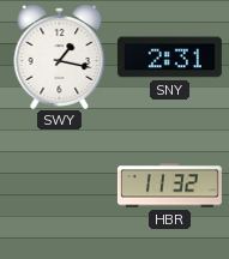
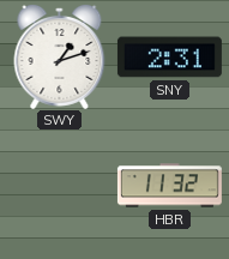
SWY: 1:17 -> 1:12
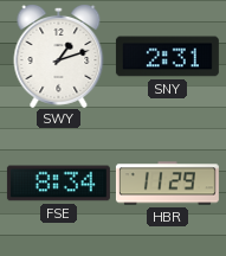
FSE: none -> 8:34
HBR: 11:32 -> 11:29
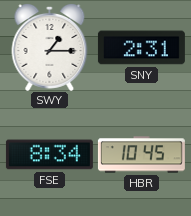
SWY: 1:12 -> 1:15
HBR: 11:29 -> 10:45
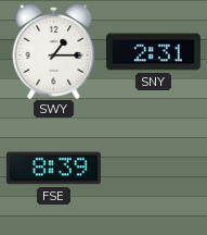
FSE: 8:34 -> 8:39
HBR: 10:45 -> none
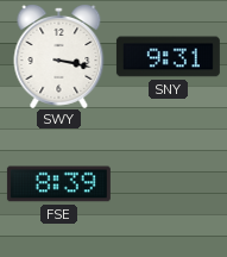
SWY: 1:15 -> 3:17
SNY: 2:31 -> 9:31
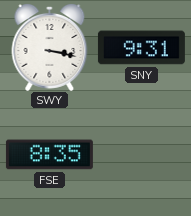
FSE: 8:39 -> 8:35
